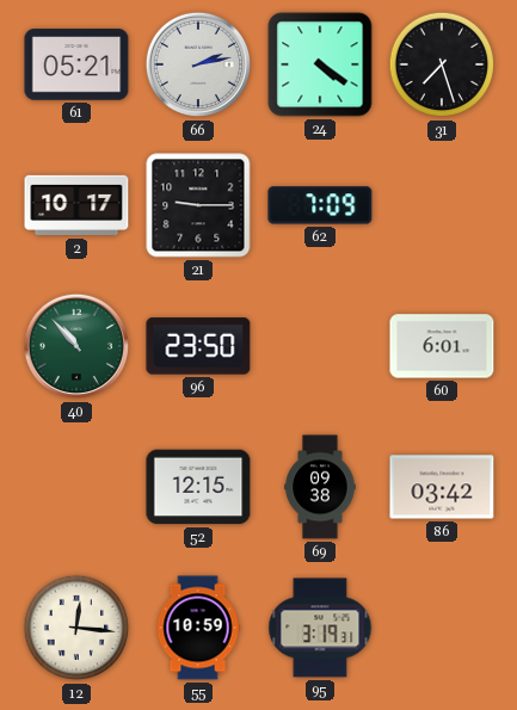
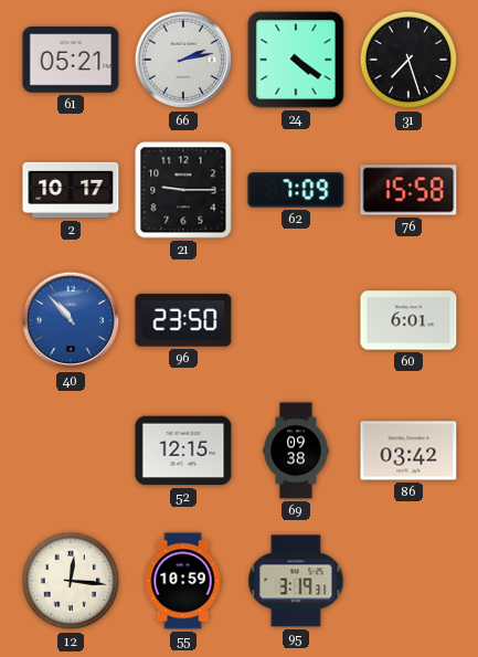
76: none -> 15:58
40 dial: green -> blue
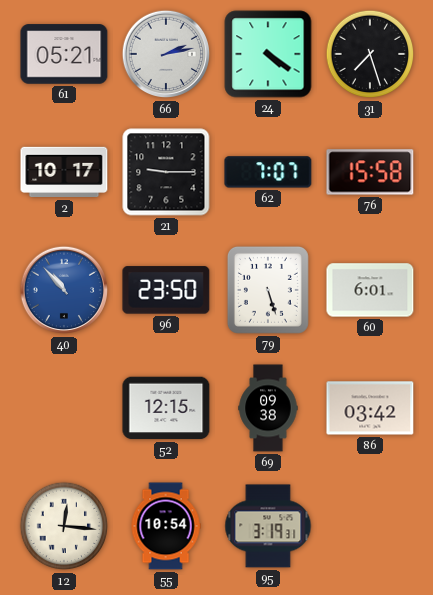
62: 7:09 -> 7:07
79: none -> 5:27
55: 10:59 -> 10:54
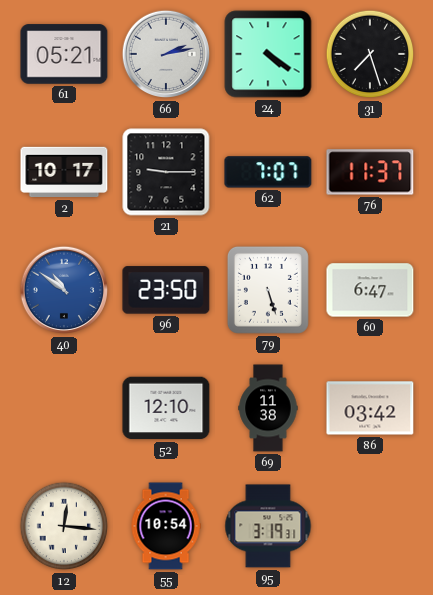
76: 15:58 -> 11:37
40: 10:53 -> 10:51
60: 6:01 -> 6:47
52: 12:15 -> 12:10
69: 09:38 -> 11:38
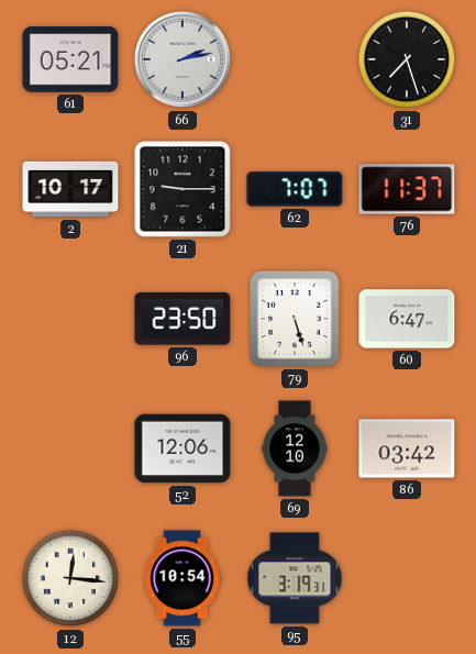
24: 4:21 -> none
40: 10:51 -> none
52: 12:10 -> 12:06
69: 11:38 -> 12:10
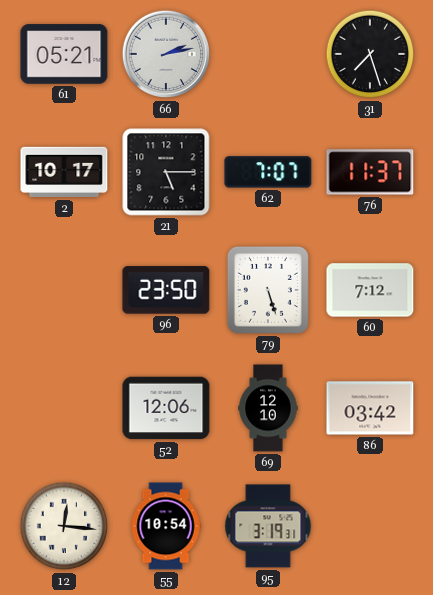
21: 9:15 -> 5:15
60: 6:47 -> 7:12
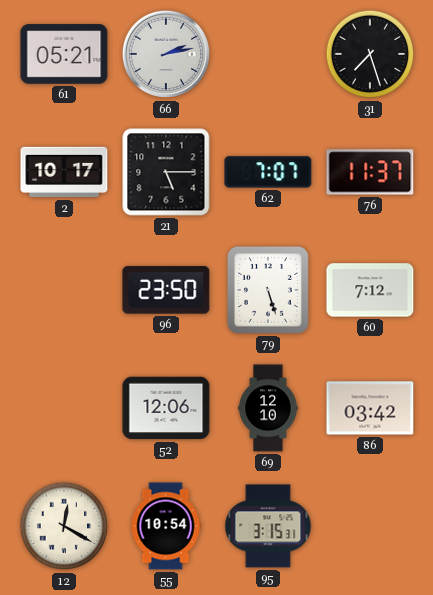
12: 12:16 -> 12:20
95: 3:19 -> 3:15
